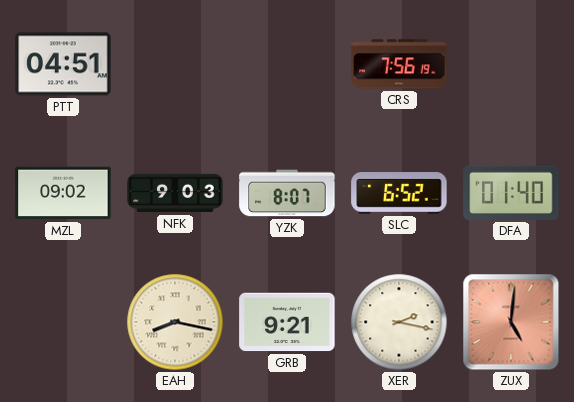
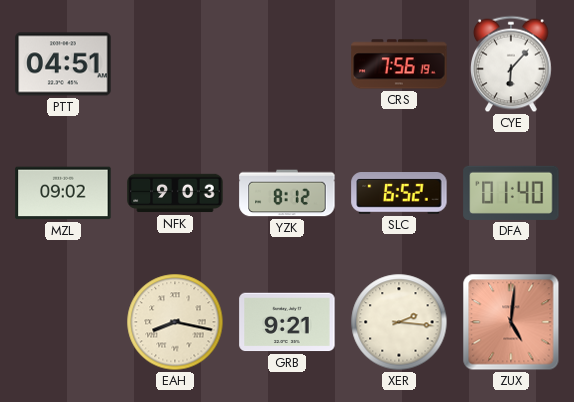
CYE: none -> 6:07
YZK: 8:07 -> 8:12
XER: 2:17 -> 2:16
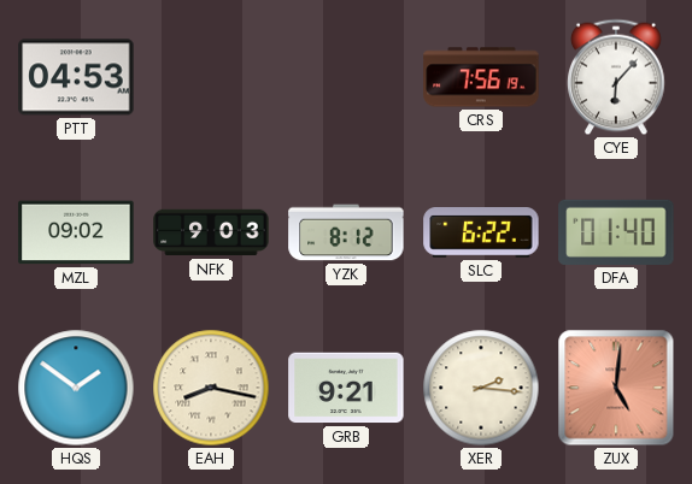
PTT: 04:51 -> 04:53
SLC: 6:52 -> 6:22
HQS: none -> 1:51
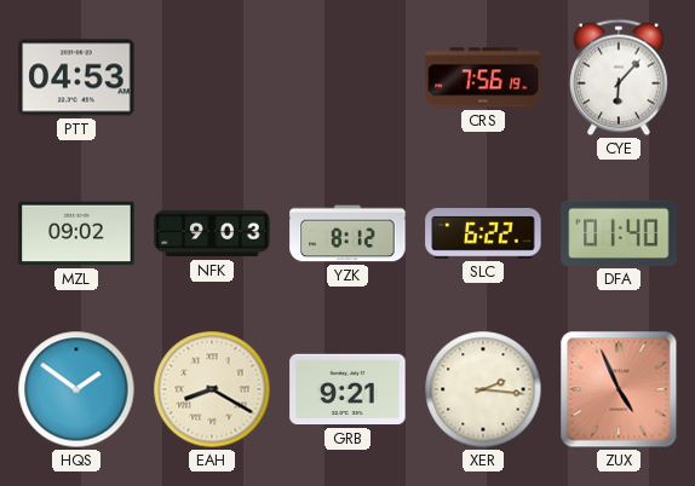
EAH: 8:17 -> 8:20
ZUX: 5:01 -> 4:56
